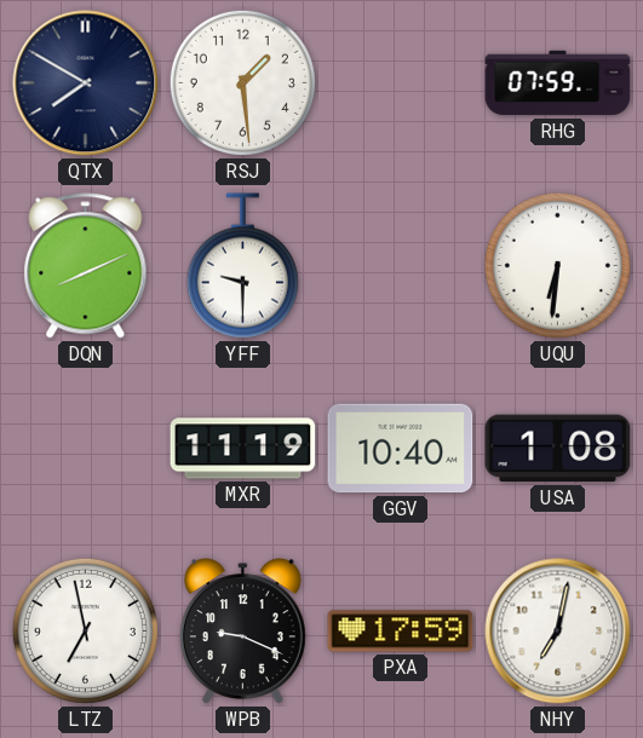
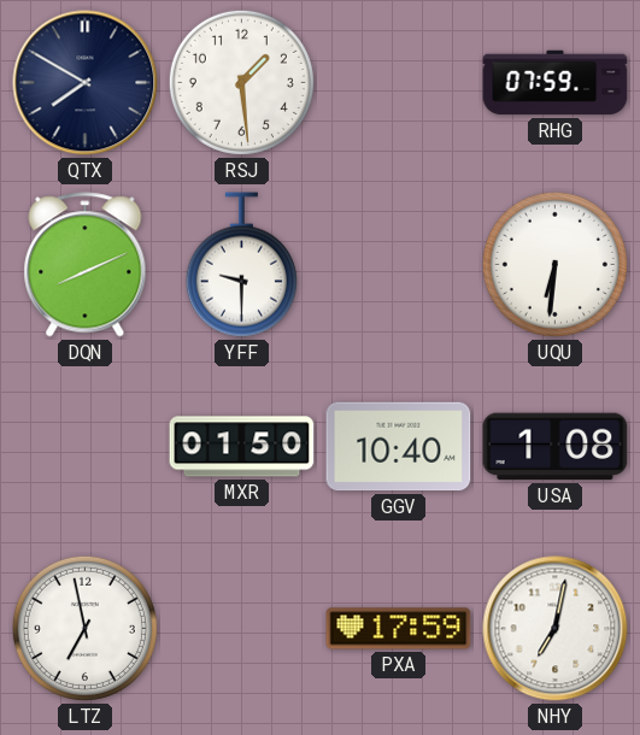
MXR: 11:19 -> 01:50
WPB: 9:19 -> none
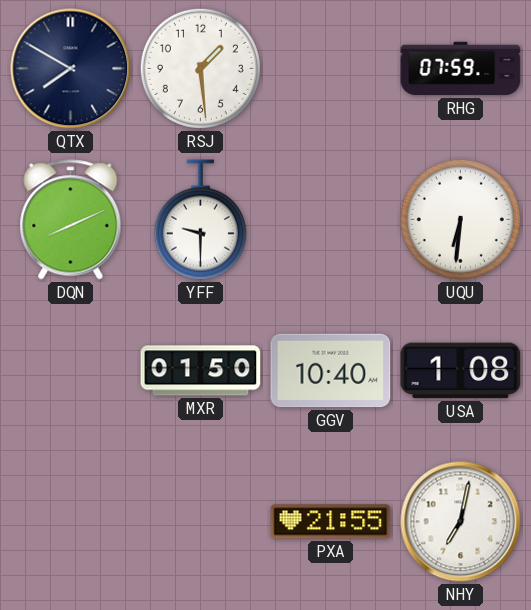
LTZ: 6:58 -> none
PXA: 17:59 -> 21:55
